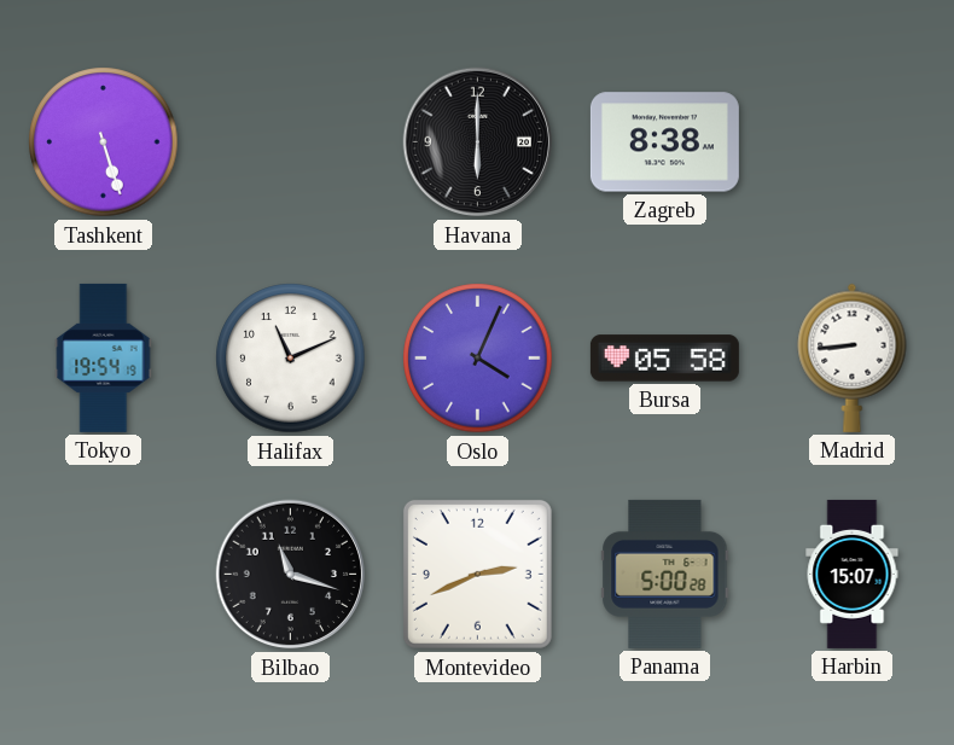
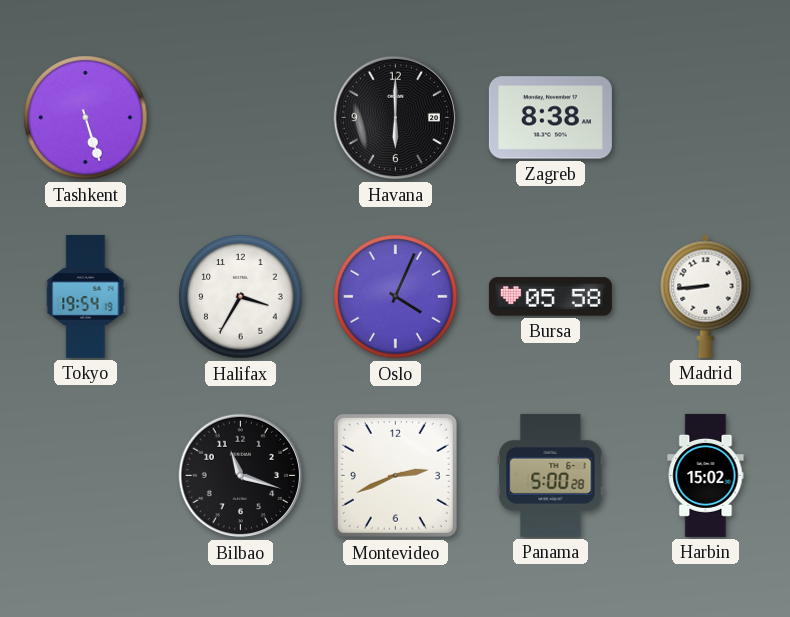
Halifax: 11:11 -> 3:35
Harbin: 15:07 -> 15:02
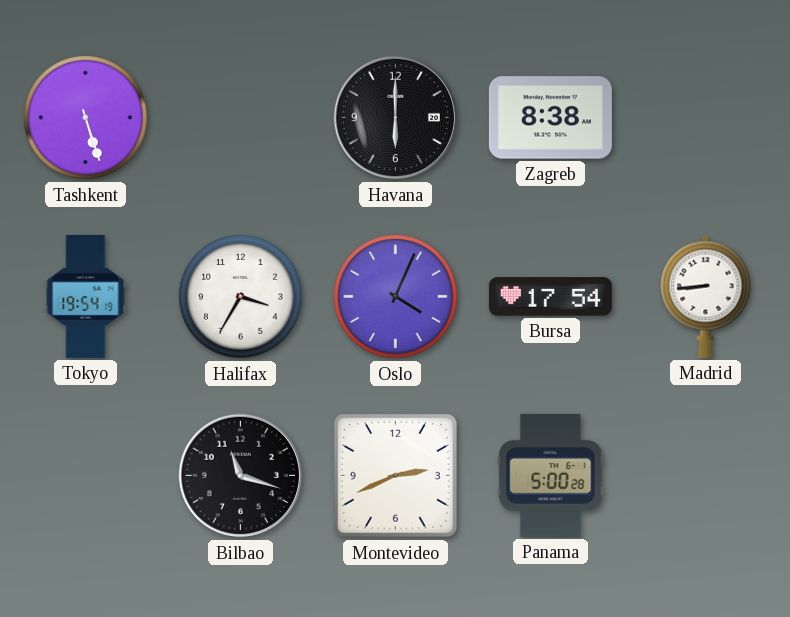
Bursa: 05:58 -> 17:54
Harbin: 15:02 -> none
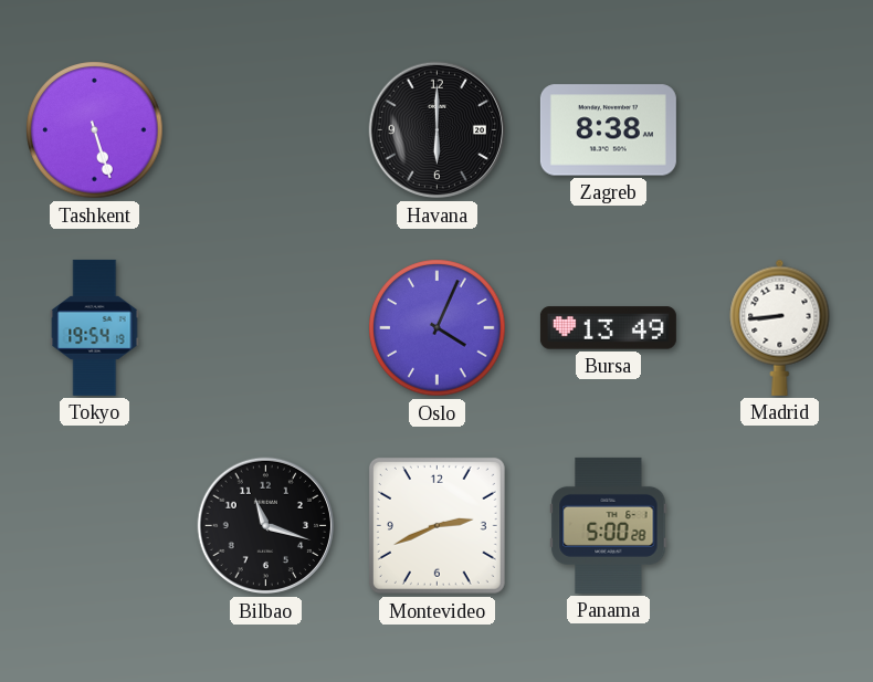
Halifax: 3:35 -> none
Bursa: 17:54 -> 13:49
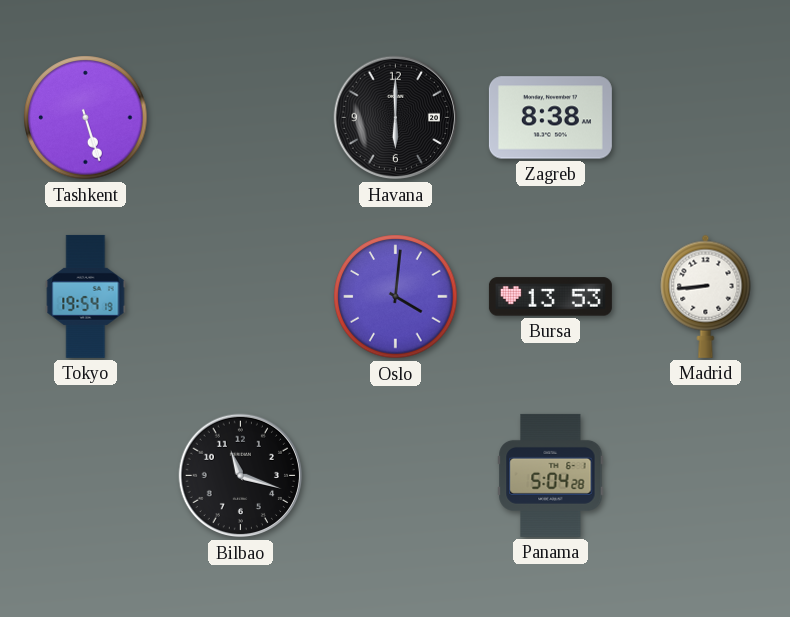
Oslo: 4:04 -> 4:01
Bursa: 13:49 -> 13:53
Montevideo: 2:41 -> none
Panama: 5:00 -> 5:04
